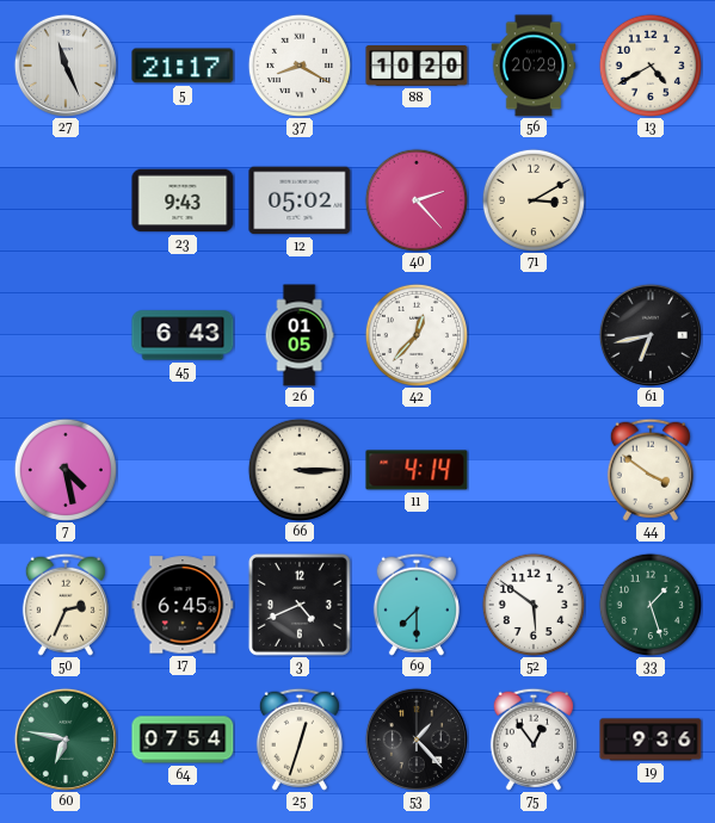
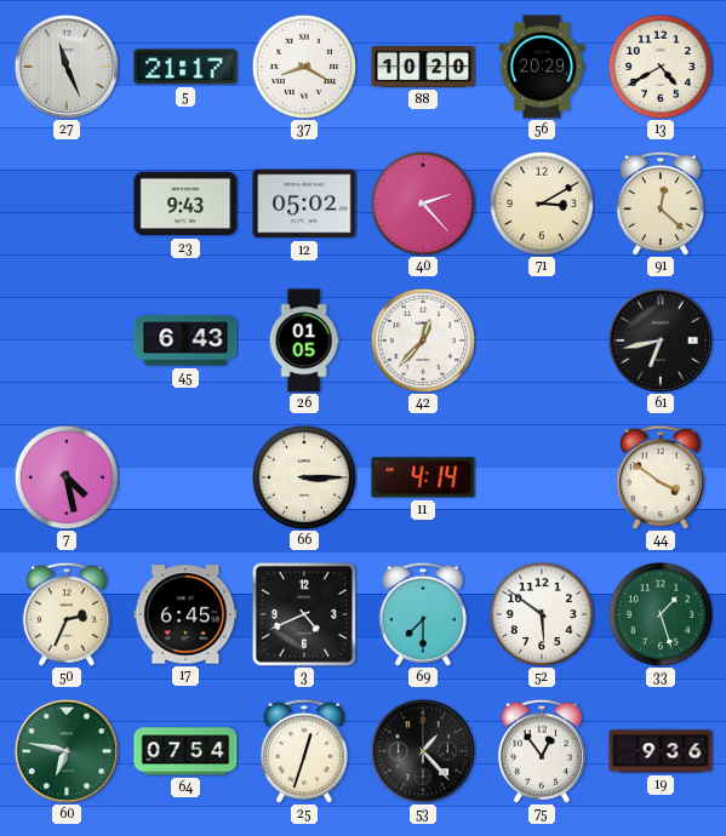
91: none -> 12:22
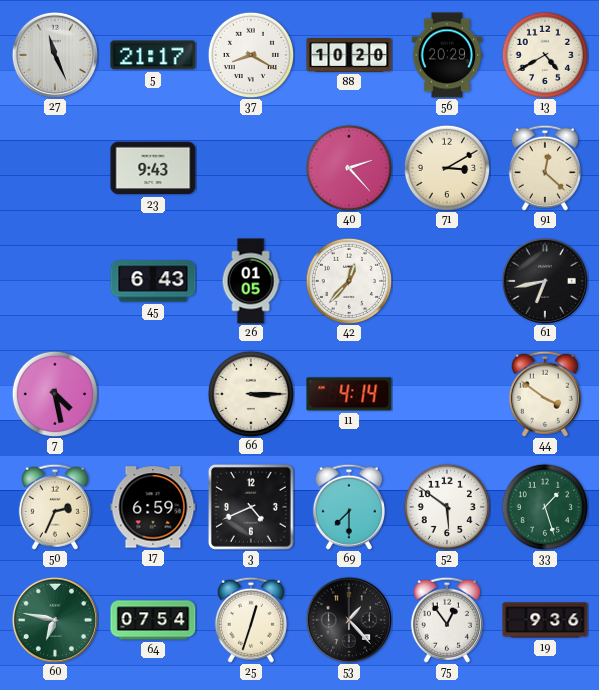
12: 05:02 -> none
17: 6:45 -> 6:59
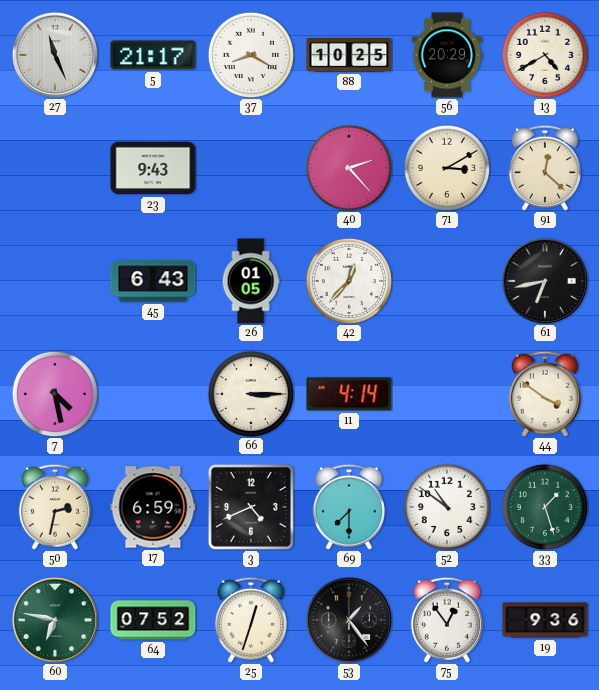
88: 10:20 -> 10:25
50: 2:34 -> 2:32
52: 5:51 -> 10:51
64: 07:54 -> 07:52
53: 1:23 -> 1:24
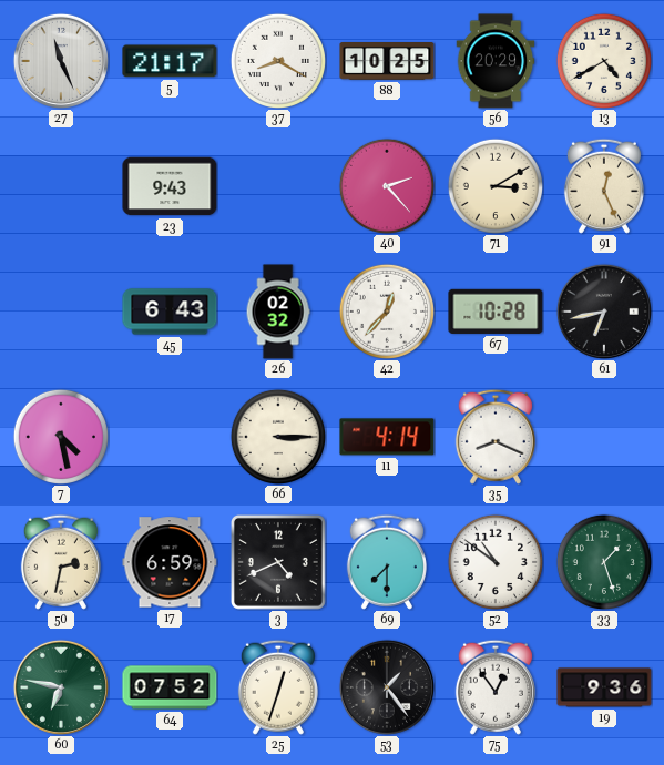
91: 12:22 -> 12:26
26: 01:05 -> 02:32
67: none -> 10:28
35: none -> 8:19
44: 3:51 -> none
